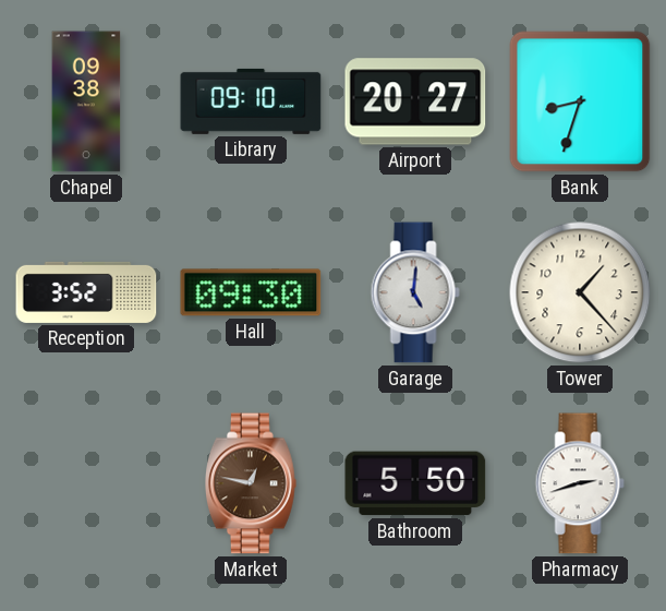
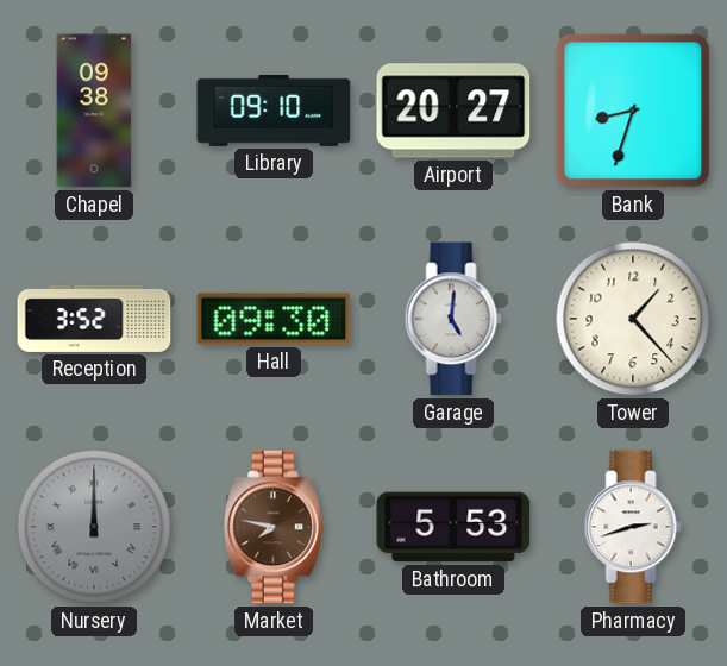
Nursery: none -> 12:00
Market: 12:47 -> 7:47
Bathroom: 5:50 -> 5:53
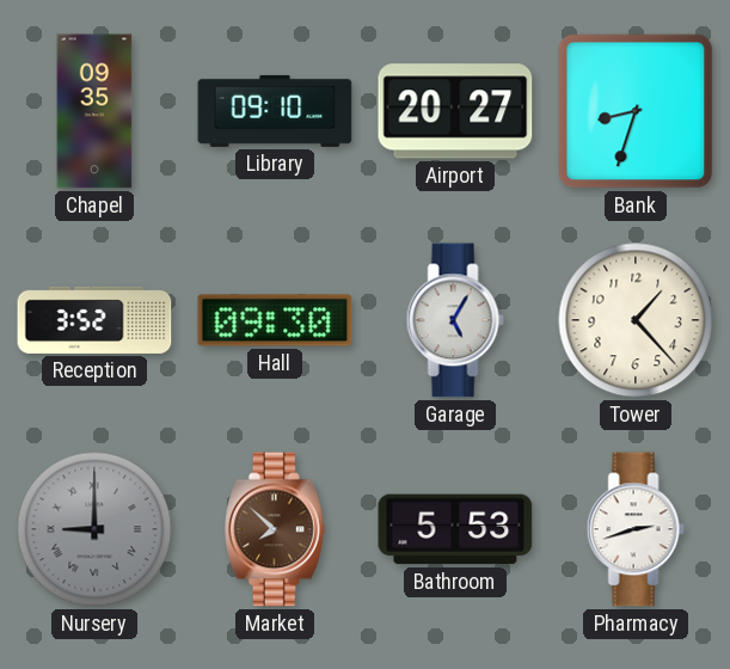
Chapel: 09:38 -> 09:35
Garage: 5:01 -> 5:05
Nursery: 12:00 -> 9:00
Market: 7:47 -> 7:52
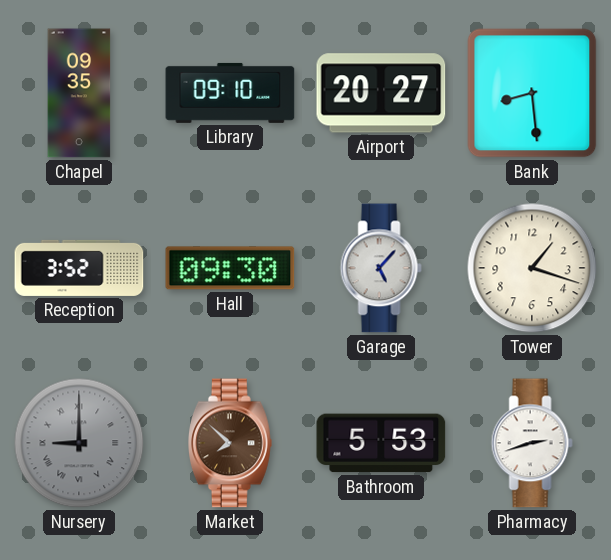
Bank: 8:33 -> 8:29
Garage: 5:05 -> 5:07
Tower: 1:23 -> 1:18
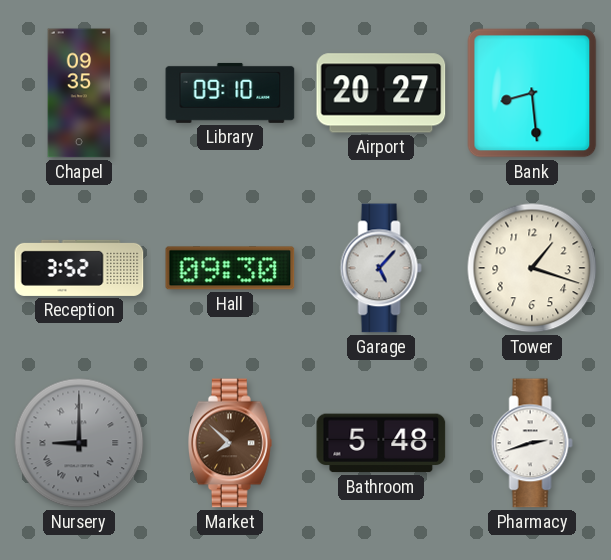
Bathroom: 5:53 -> 5:48
